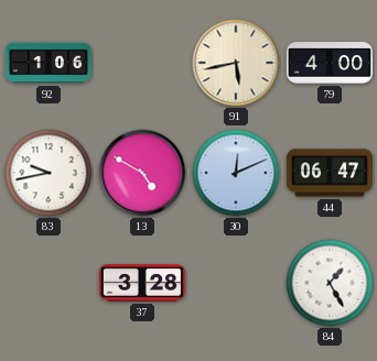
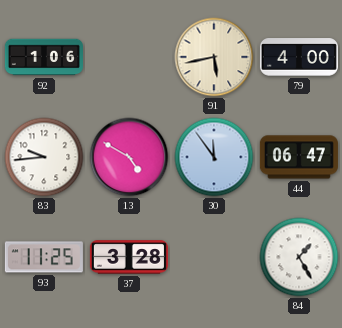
83: 9:43 -> 9:44
30: 12:11 -> 11:54
93: none -> 11:25
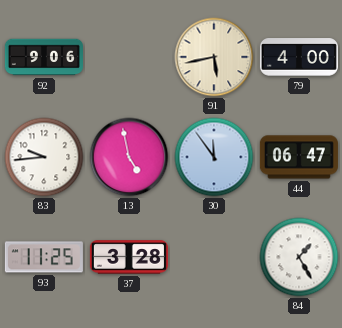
92: 1:06 -> 9:06
13: 4:50 -> 4:58
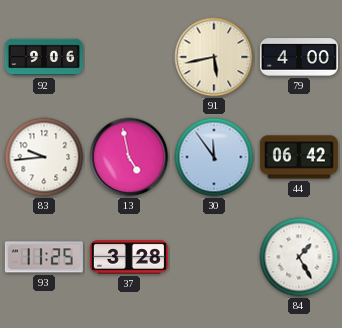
44: 06:47 -> 06:42
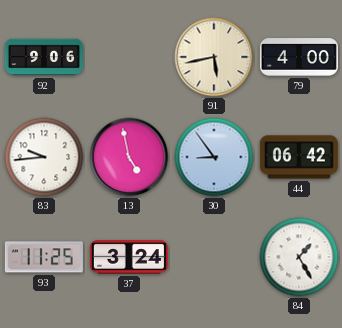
30: 11:54 -> 8:54
37: 3:28 -> 3:24
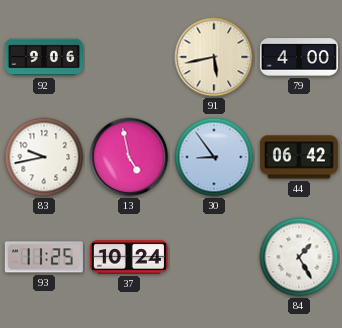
83: 9:44 -> 9:43
37: 3:24 -> 10:24
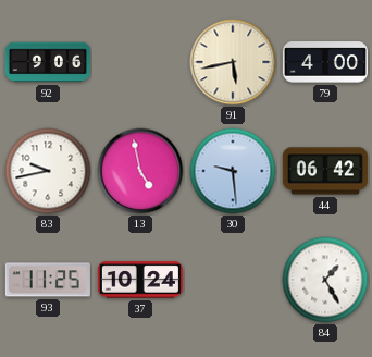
30: 8:54 -> 9:29
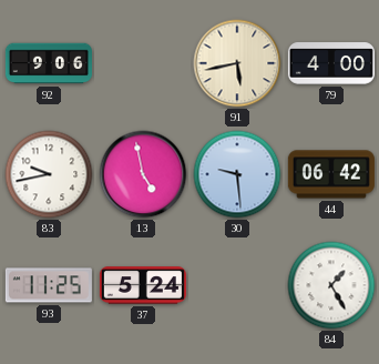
37: 10:24 -> 5:24
